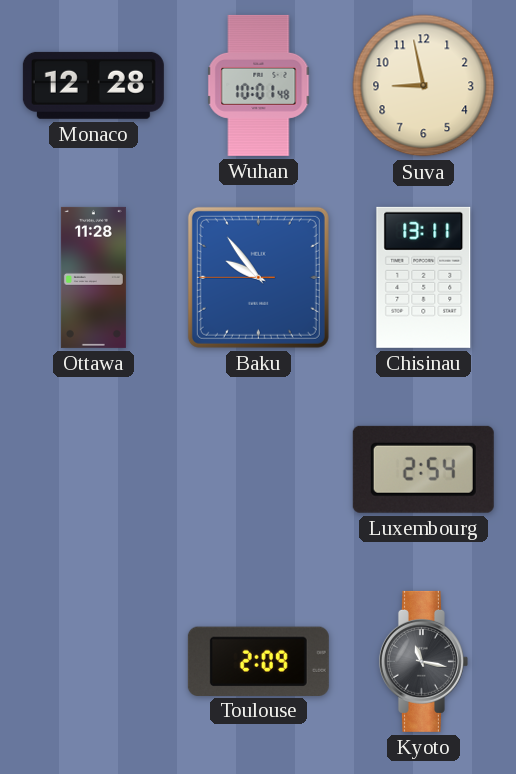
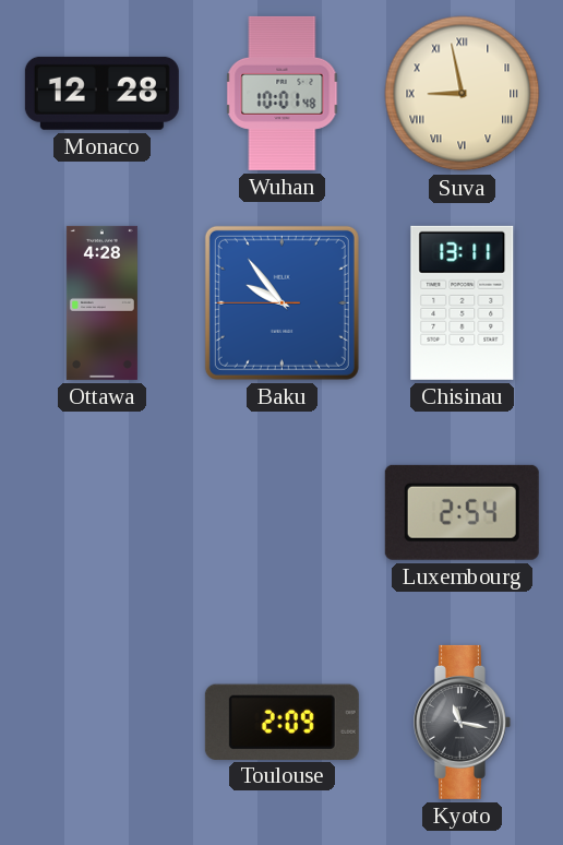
Suva numerals: Arabic -> Roman
Ottawa: 11:28 -> 4:28
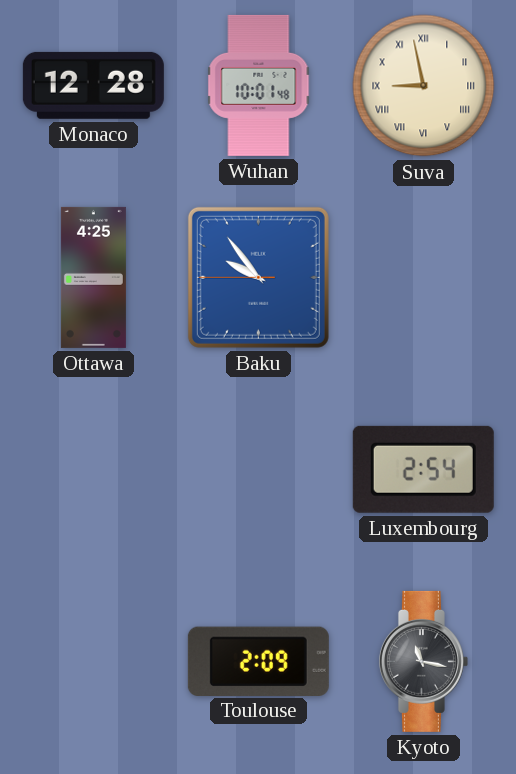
Ottawa: 4:28 -> 4:25
Chisinau: 13:11 -> none
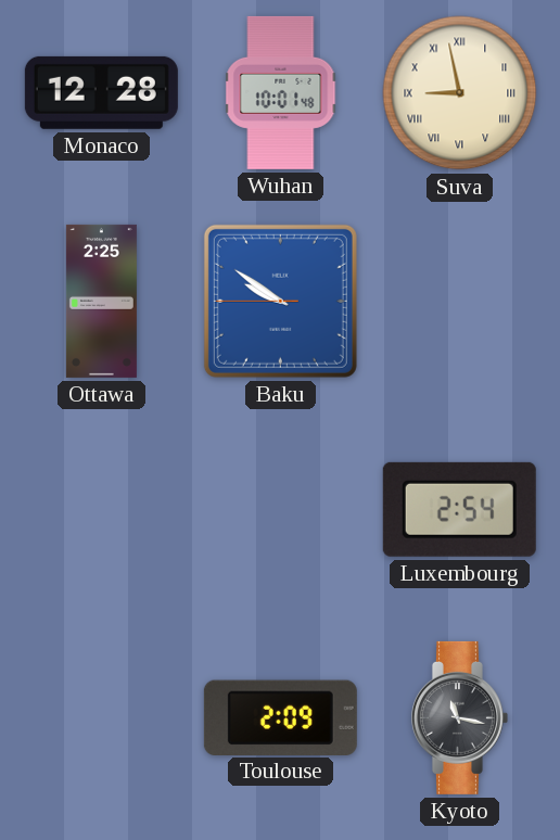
Ottawa: 4:25 -> 2:25
Baku: 9:53 -> 9:50
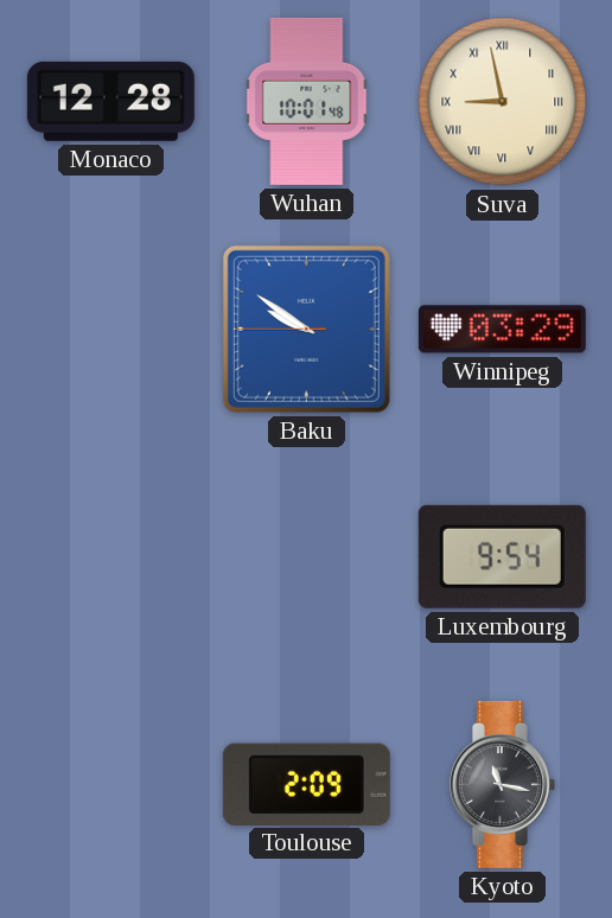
Ottawa: 2:25 -> none
Winnipeg: none -> 03:29
Luxembourg: 2:54 -> 9:54
